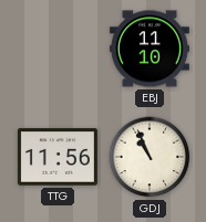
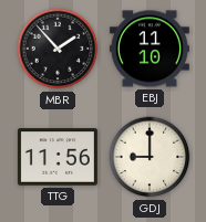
MBR: none -> 1:53
GDJ: 10:56 -> 9:00
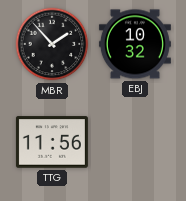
EBJ: 11:10 -> 10:32
GDJ: 9:00 -> none
